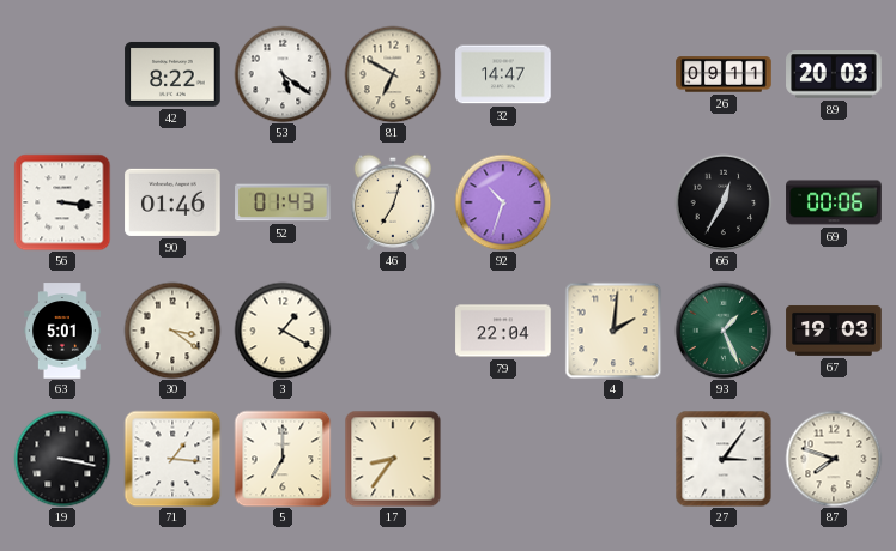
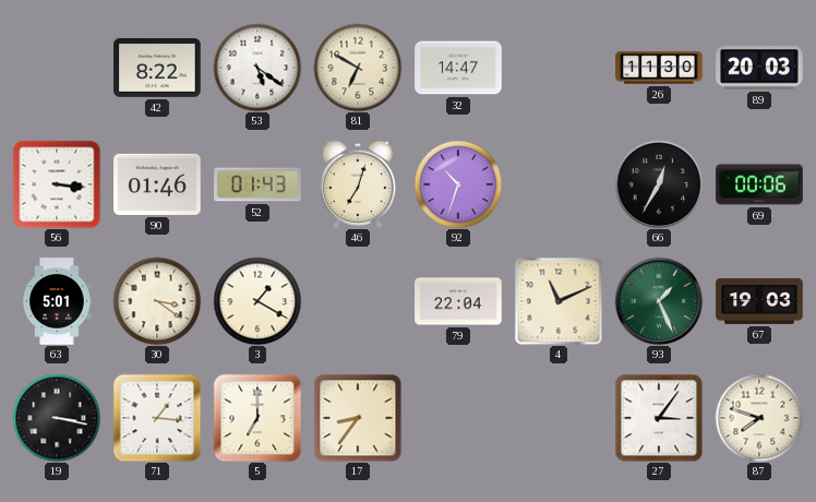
26: 09:11 -> 11:30
4: 2:01 -> 11:11
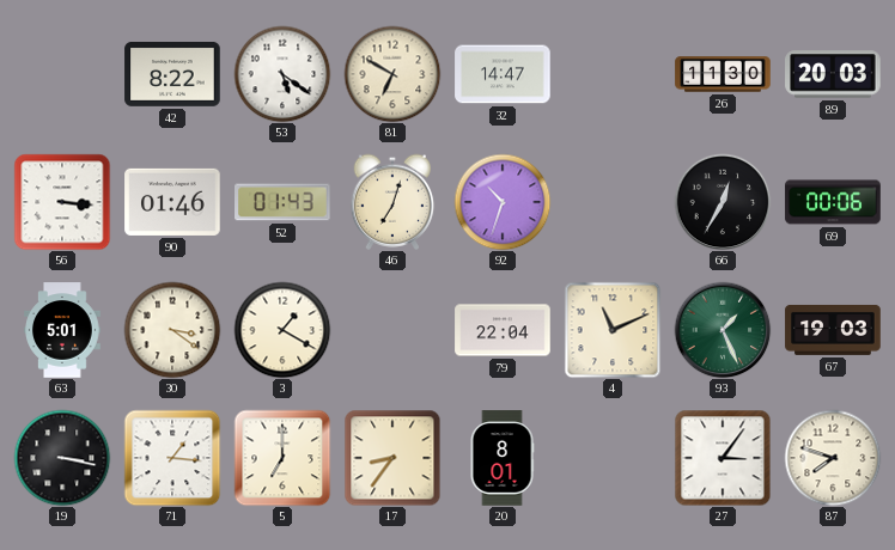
20: none -> 8:01
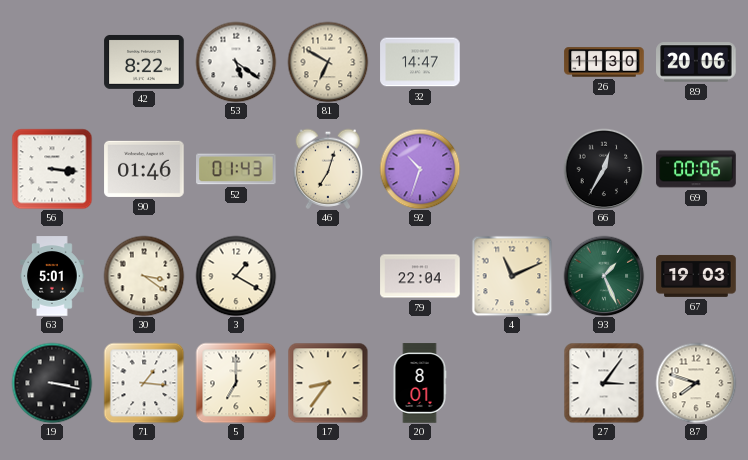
89: 20:03 -> 20:06
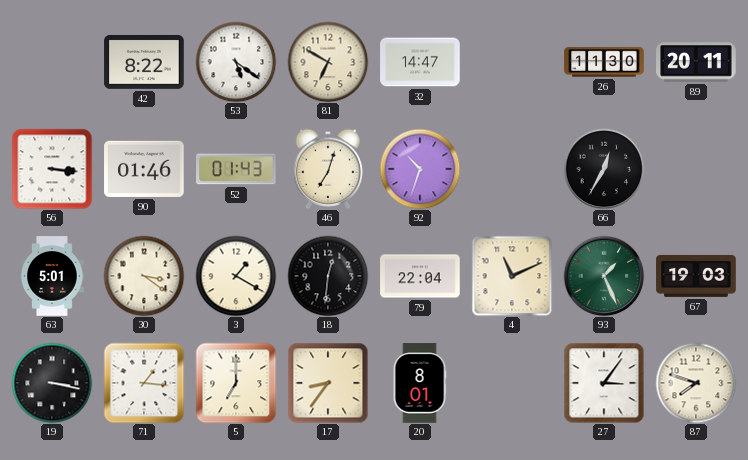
89: 20:06 -> 20:11
69: 00:06 -> none
18: none -> 12:31
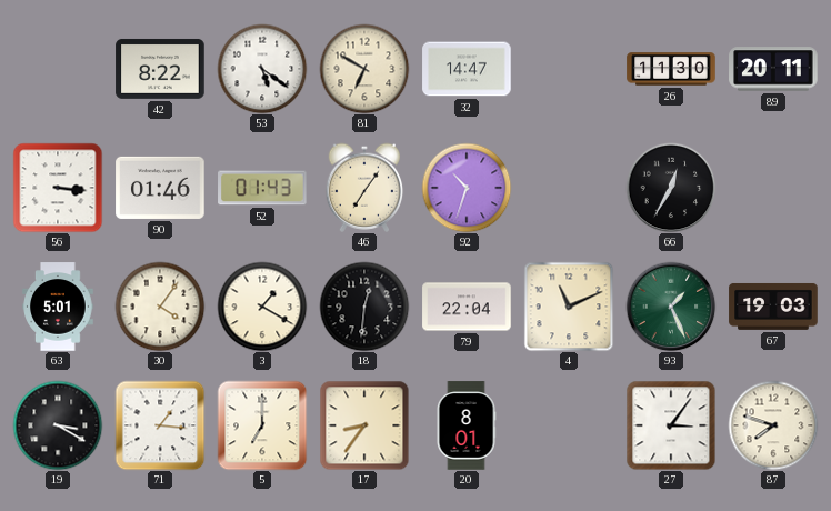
46: 7:03 -> 7:06
30: 3:21 -> 4:06
19: 3:17 -> 3:20
